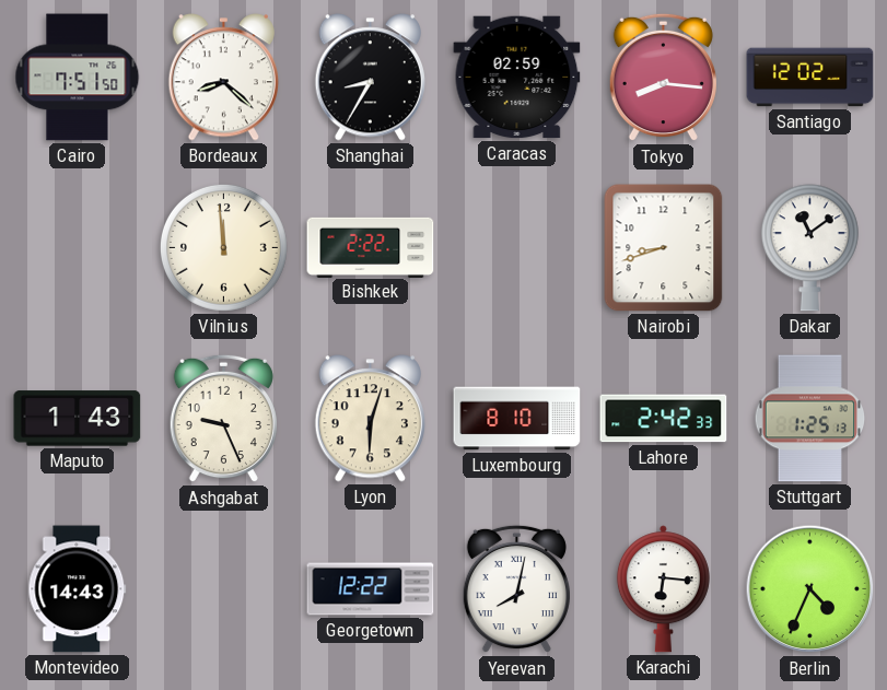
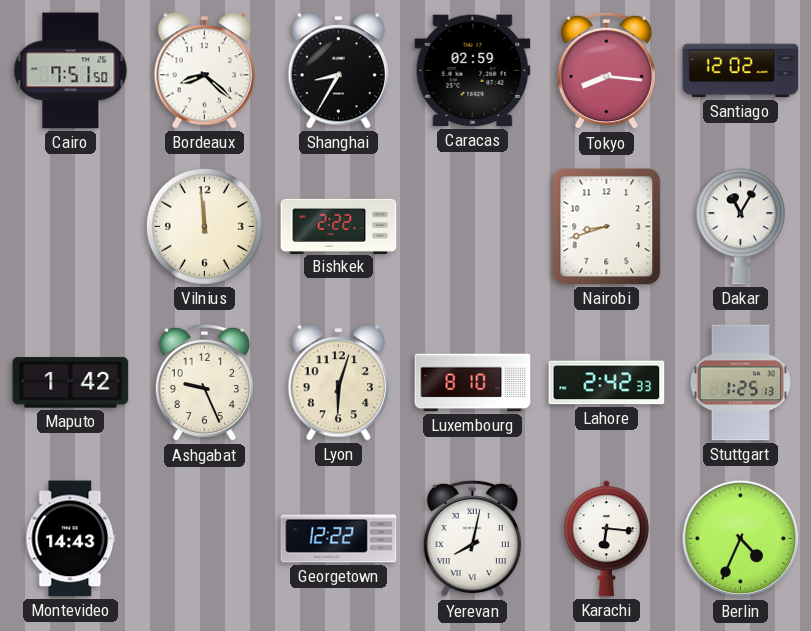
Dakar: 11:09 -> 11:05
Maputo: 1:43 -> 1:42
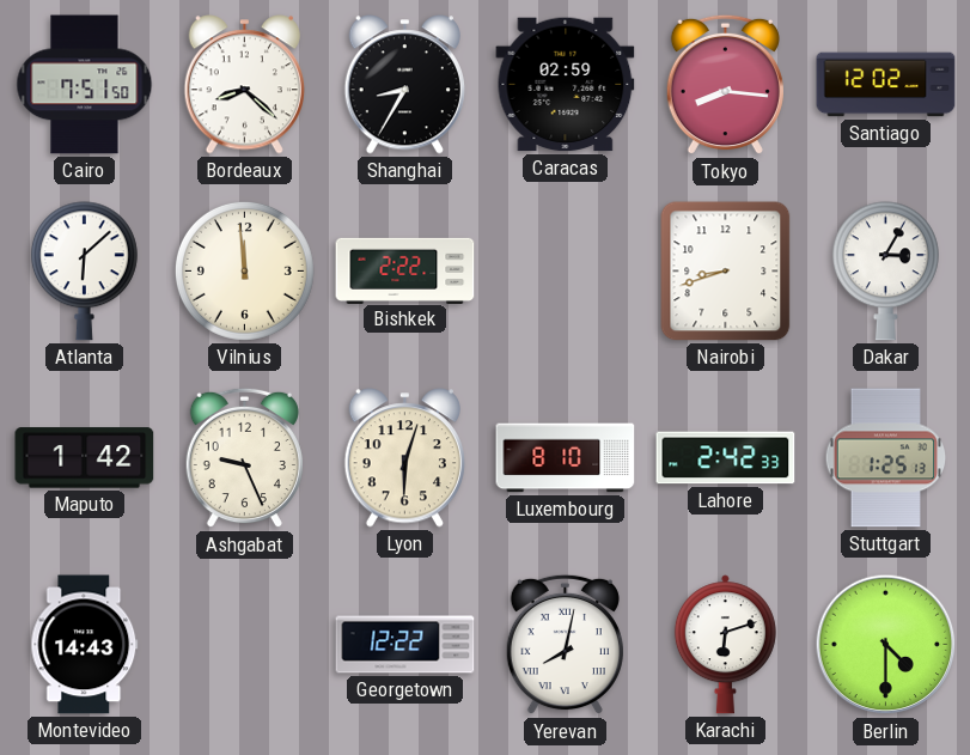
Atlanta: none -> 6:08
Dakar: 11:05 -> 3:05
Karachi: 6:16 -> 6:12
Berlin: 4:34 -> 4:30
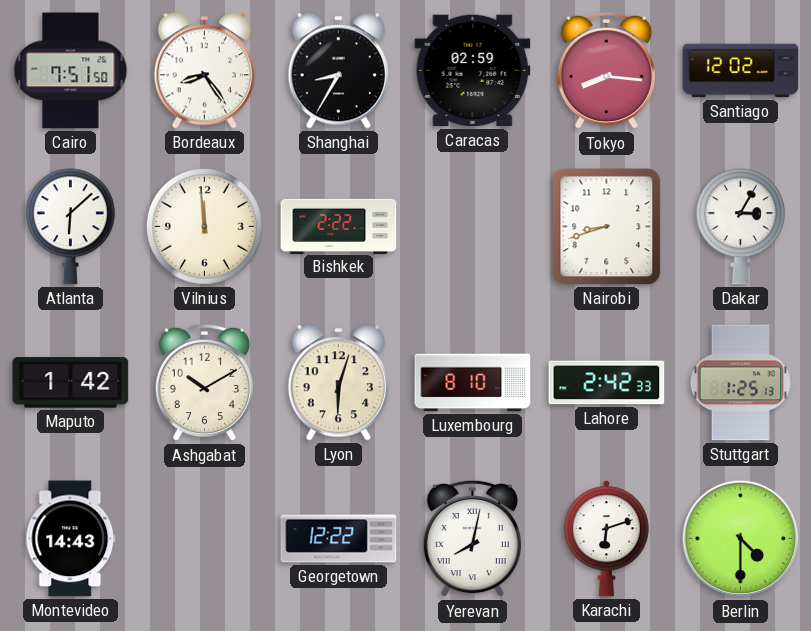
Bordeaux: 8:22 -> 8:24
Ashgabat: 9:26 -> 10:10
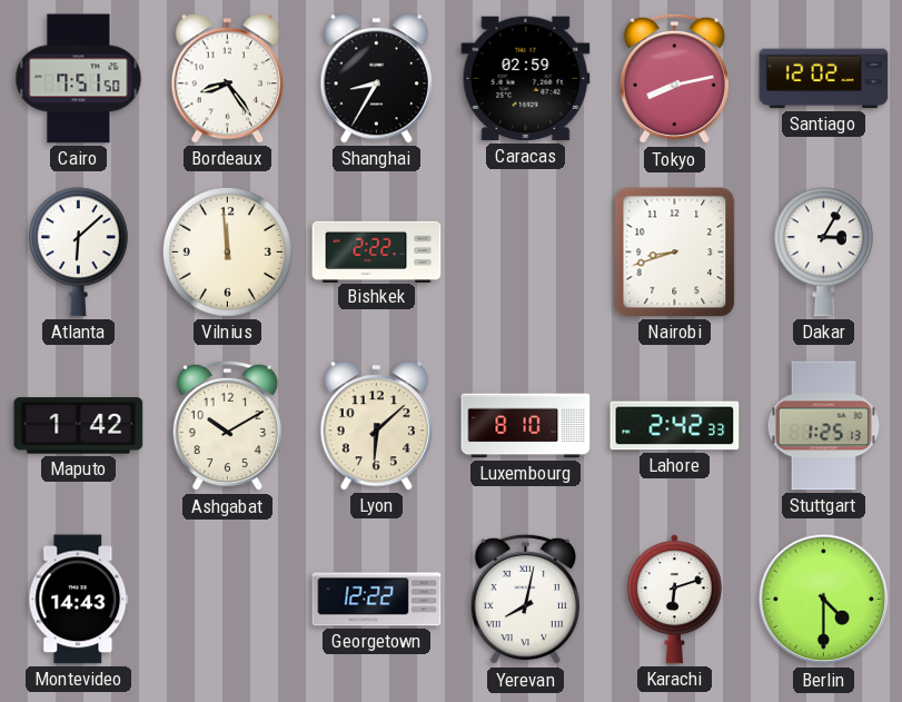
Tokyo: 8:16 -> 8:13
Lyon: 6:03 -> 6:08
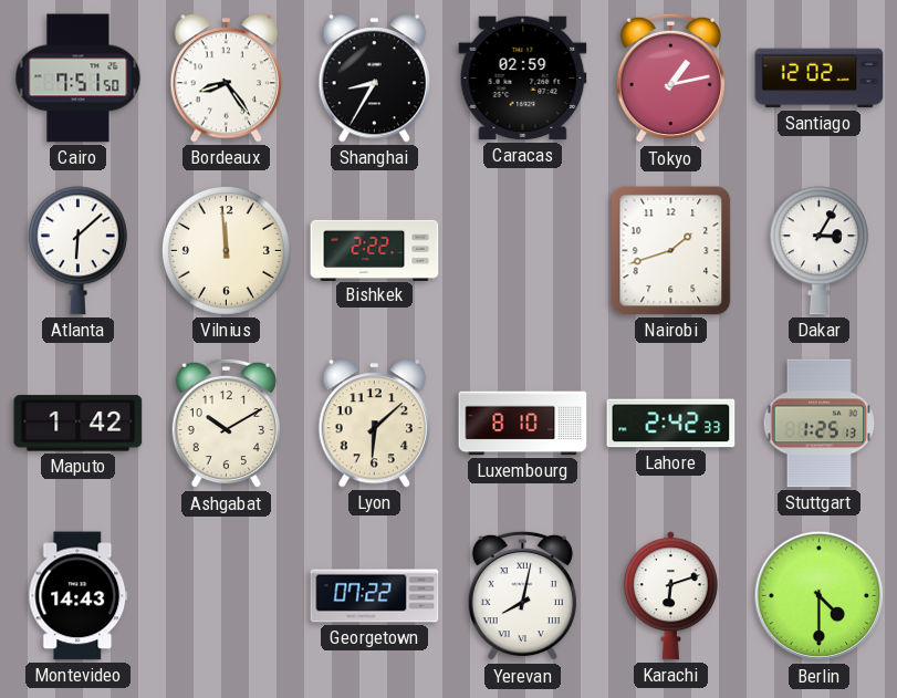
Tokyo: 8:13 -> 1:13
Nairobi: 8:42 -> 1:42
Georgetown: 12:22 -> 07:22
